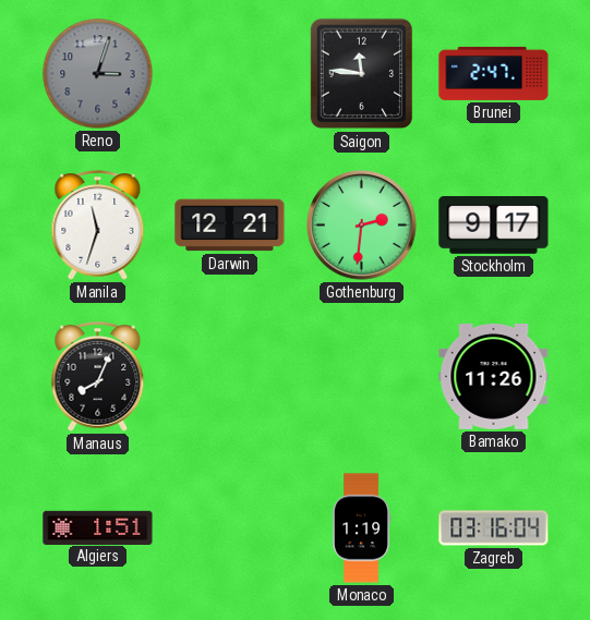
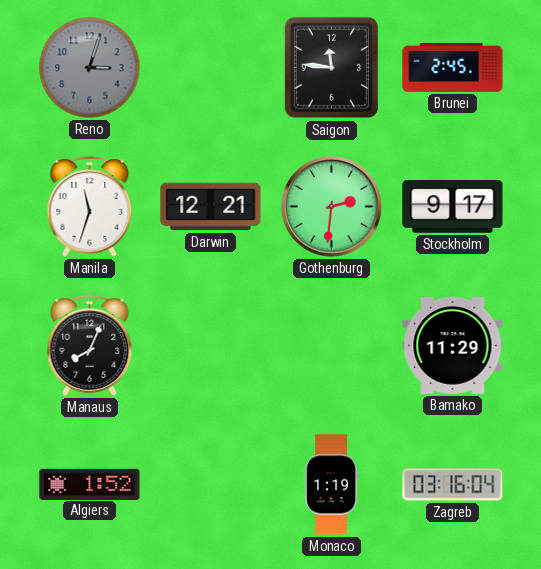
Brunei: 2:47 -> 2:45
Bamako: 11:26 -> 11:29
Algiers: 1:51 -> 1:52
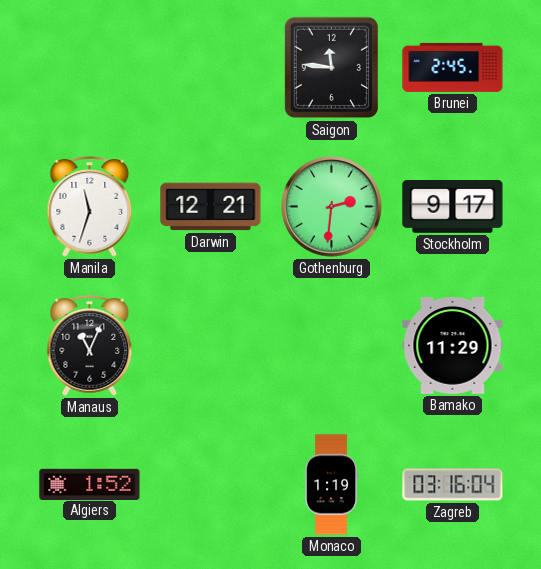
Reno: 3:03 -> none
Manaus: 8:04 -> 11:04
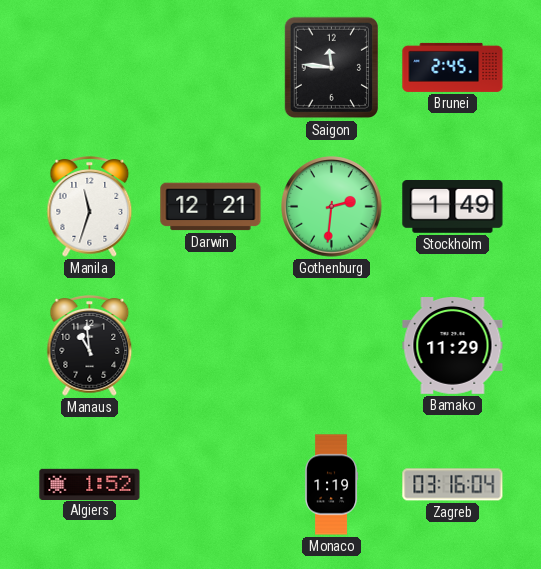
Stockholm: 9:17 -> 1:49
Manaus: 11:04 -> 10:59
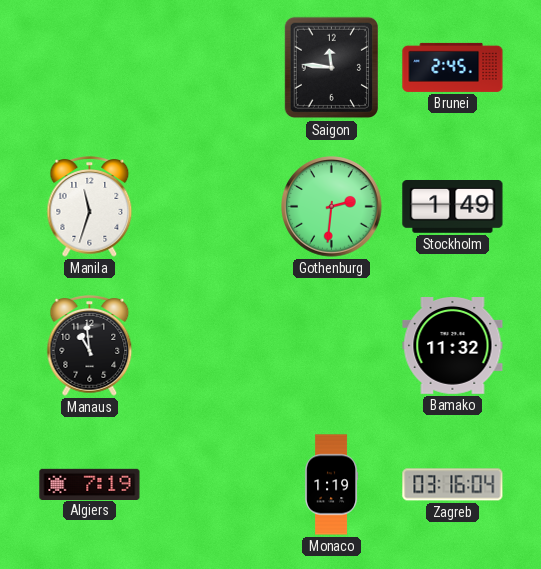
Darwin: 12:21 -> none
Bamako: 11:29 -> 11:32
Algiers: 1:52 -> 7:19
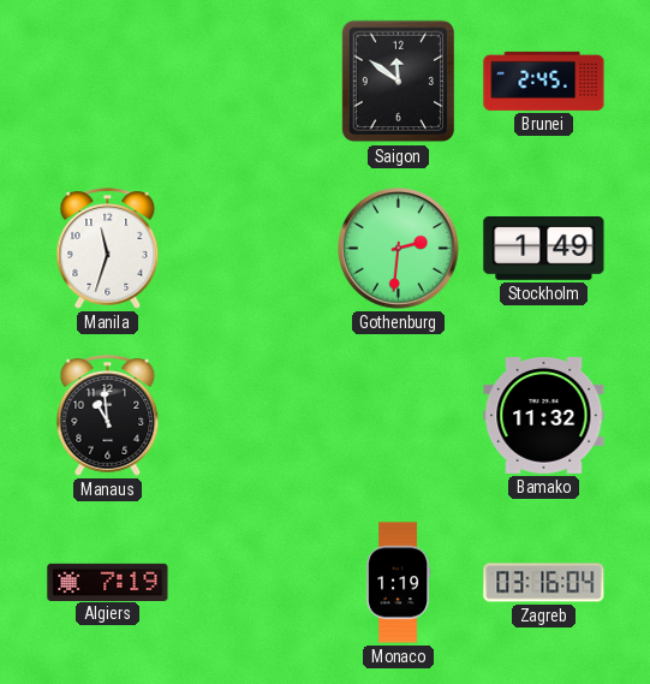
Saigon: 11:46 -> 11:51
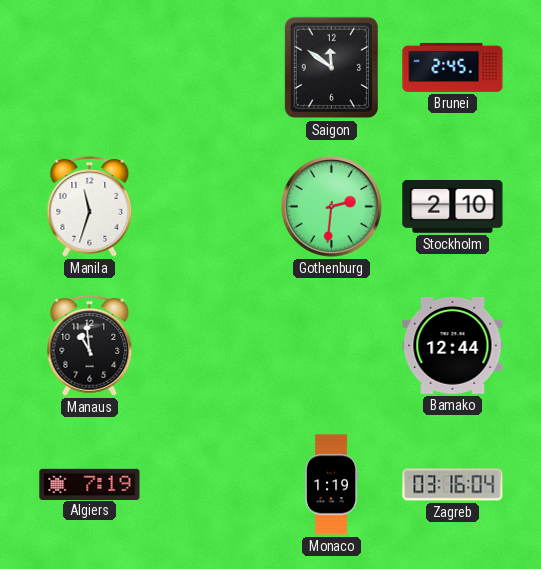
Stockholm: 1:49 -> 2:10
Bamako: 11:32 -> 12:44
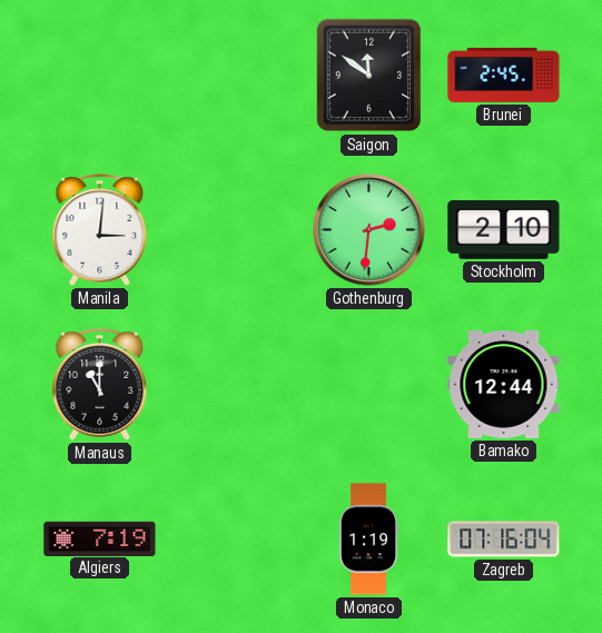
Manila: 11:33 -> 3:01
Manaus: 10:59 -> 11:00
Zagreb: 03:16 -> 07:16
